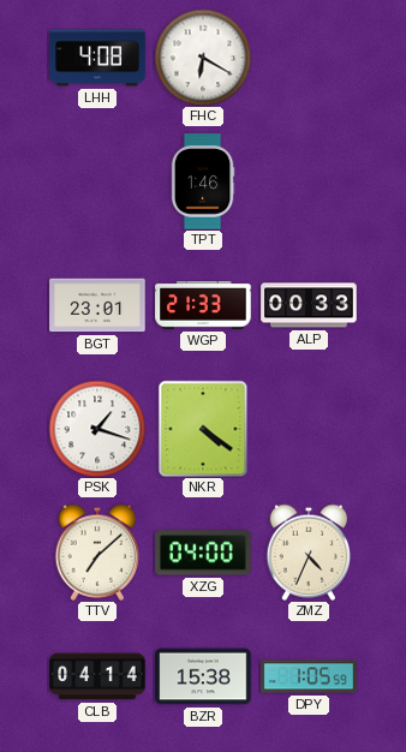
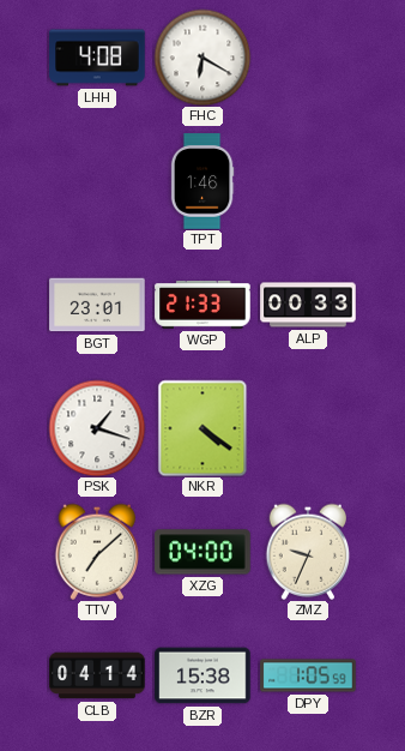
ZMZ: 4:34 -> 9:34
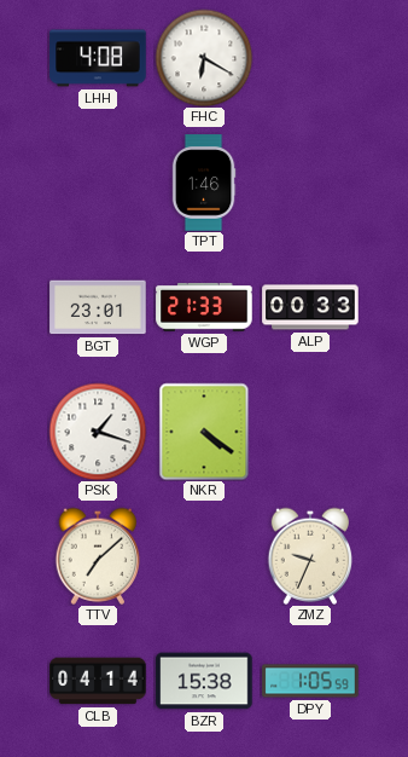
XZG: 04:00 -> none
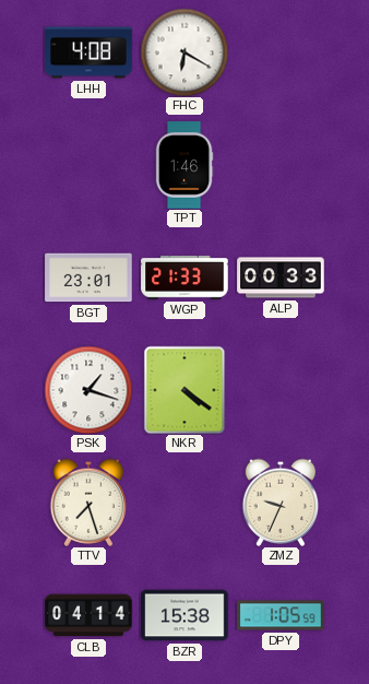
TTV: 7:08 -> 7:27
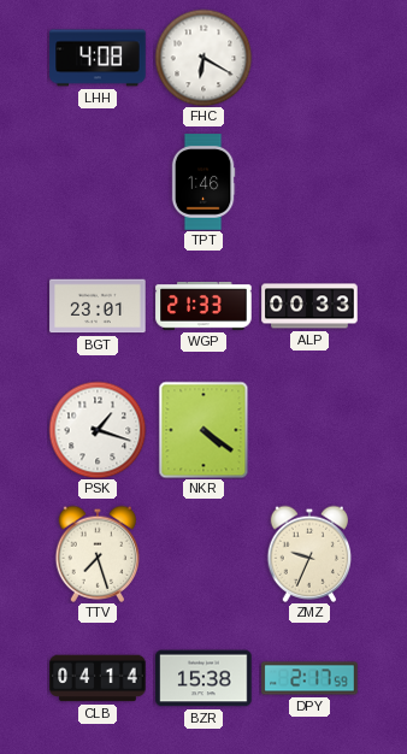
DPY: 1:05 -> 2:17
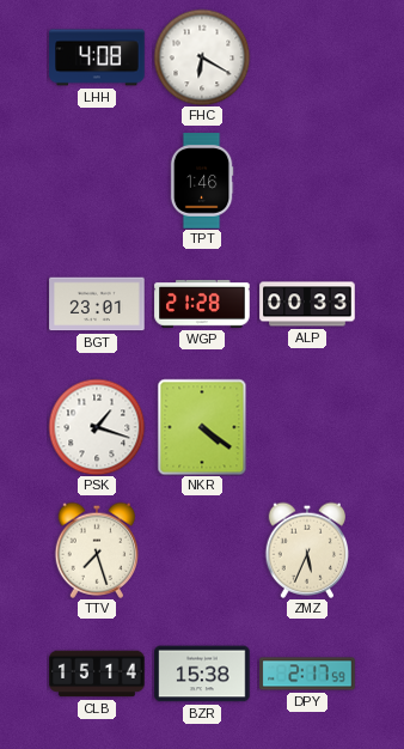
WGP: 21:33 -> 21:28
ZMZ: 9:34 -> 5:34
CLB: 04:14 -> 15:14
